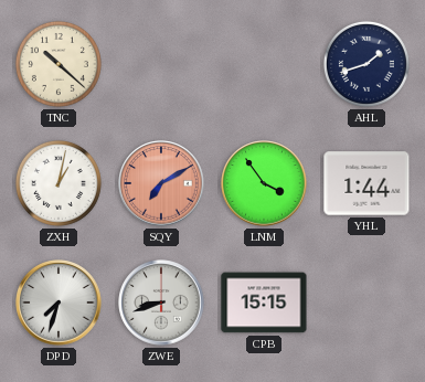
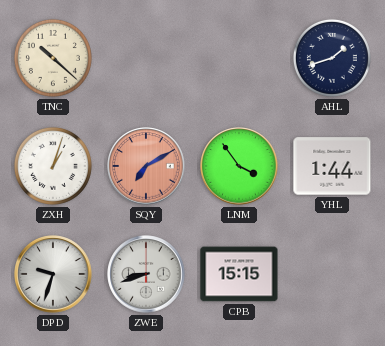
ZXH: 1:02 -> 1:03
DPD: 7:33 -> 9:33
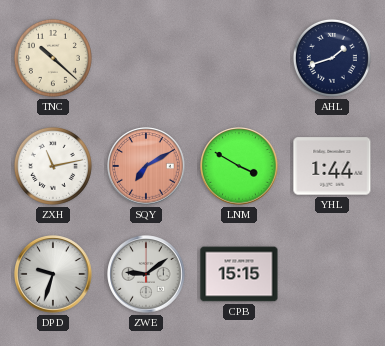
ZXH: 1:03 -> 11:13
LNM: 3:54 -> 3:50
ZWE: 8:42 -> 9:09
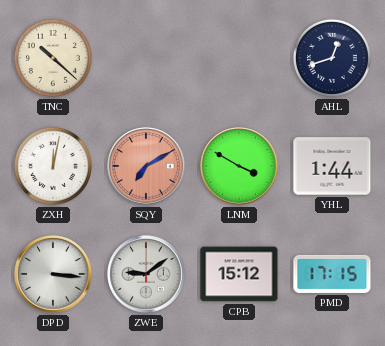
AHL: 1:42 -> 12:42
ZXH: 11:13 -> 12:02
DPD: 9:33 -> 3:16
CPB: 15:15 -> 15:12
PMD: none -> 17:15
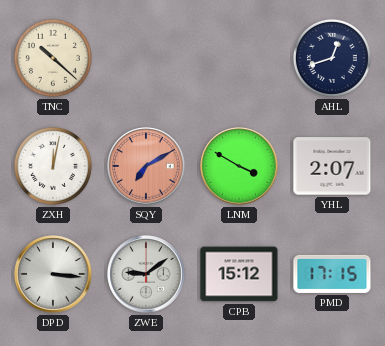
YHL: 1:44 -> 2:07
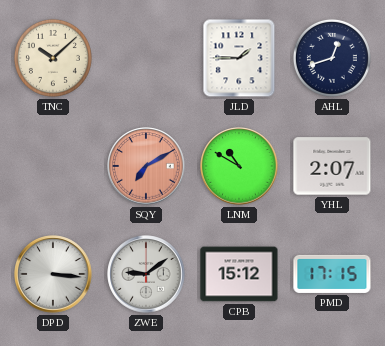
TNC: 10:22 -> 10:08
JLD: none -> 1:45
ZXH: 12:02 -> none
LNM: 3:50 -> 10:50
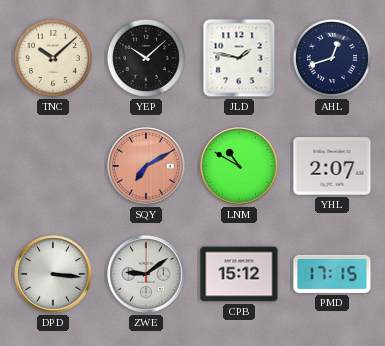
YEP: none -> 10:08
JLD: 1:45 -> 1:47
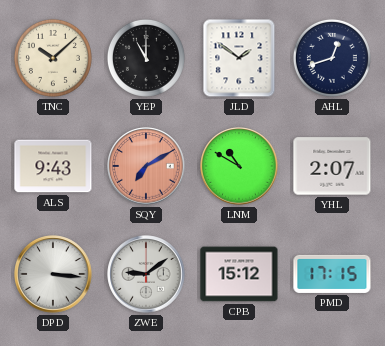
YEP: 10:08 -> 11:00
JLD: 1:47 -> 1:51
ALS: none -> 9:43
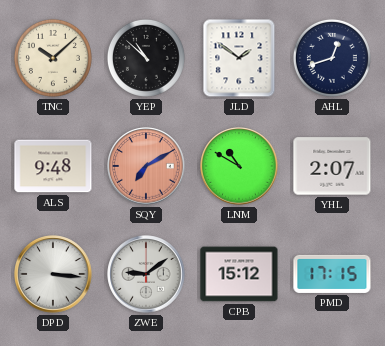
YEP: 11:00 -> 10:52
ALS: 9:43 -> 9:48
